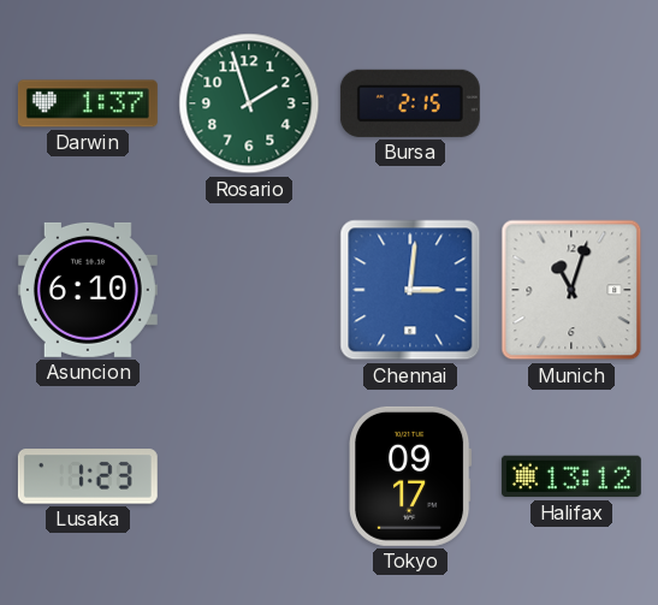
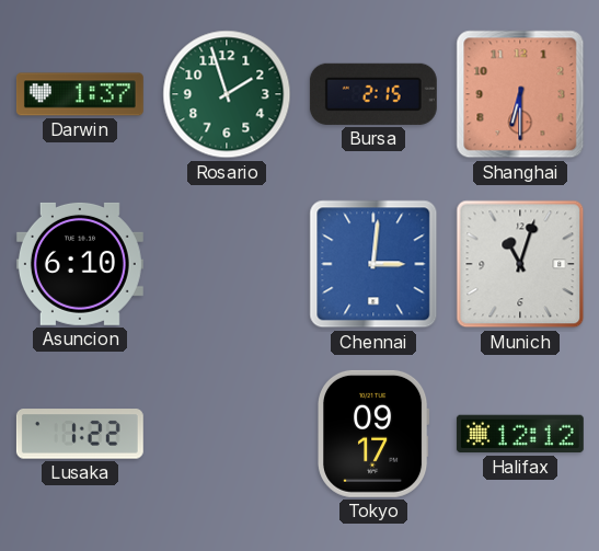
Shanghai: none -> 6:30
Lusaka: 1:23 -> 1:22
Halifax: 13:12 -> 12:12
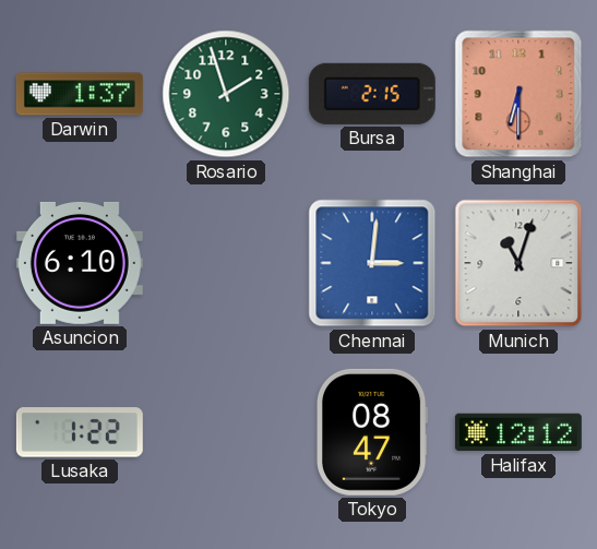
Tokyo: 09:17 -> 08:47
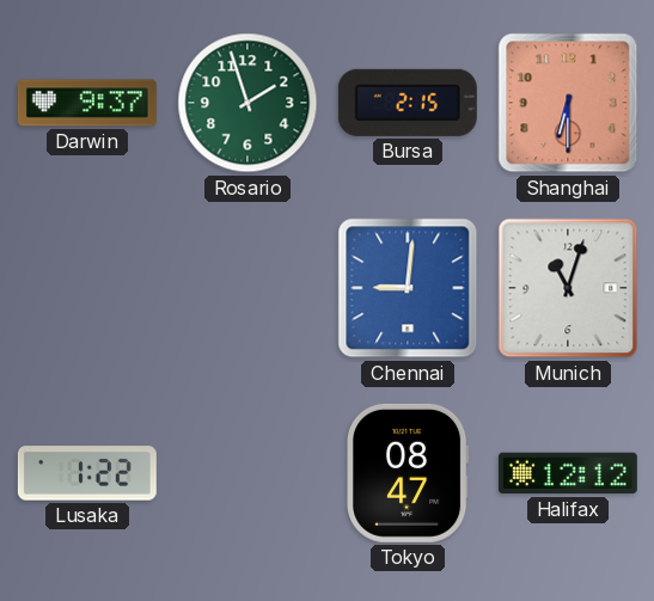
Darwin: 1:37 -> 9:37
Asuncion: 6:10 -> none
Chennai: 3:01 -> 9:01
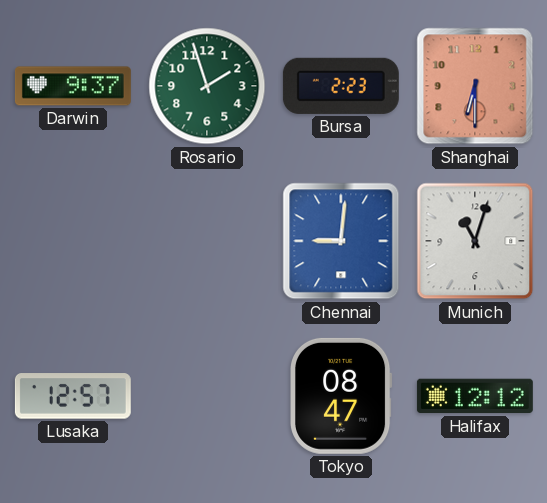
Bursa: 2:15 -> 2:23
Lusaka: 1:22 -> 12:57
